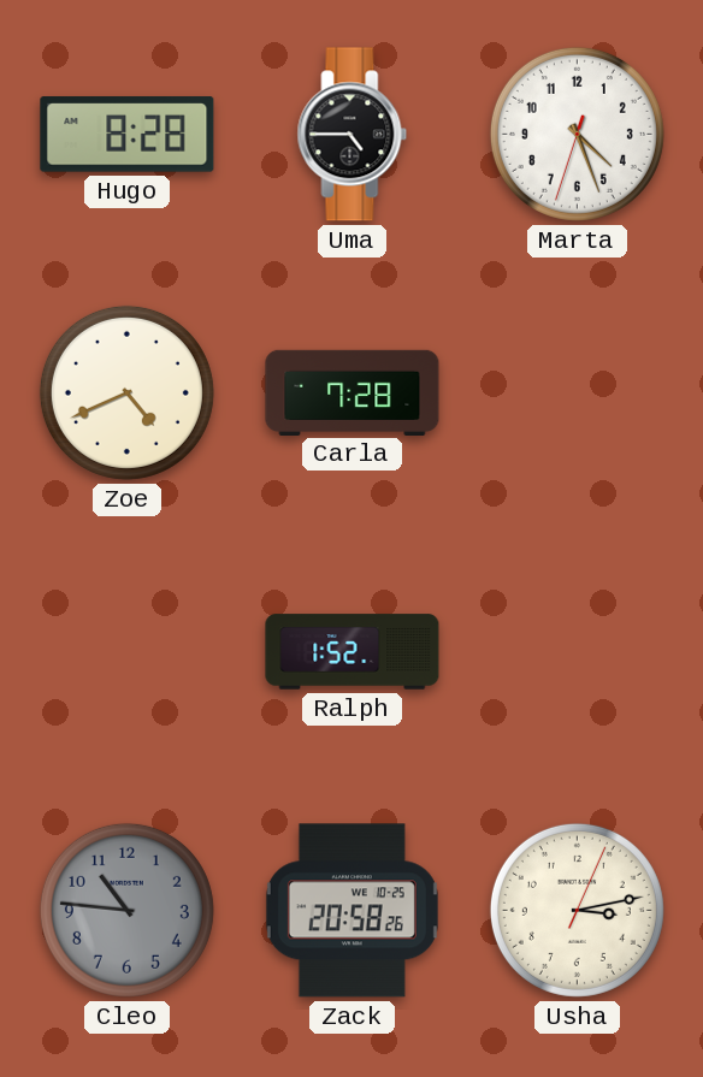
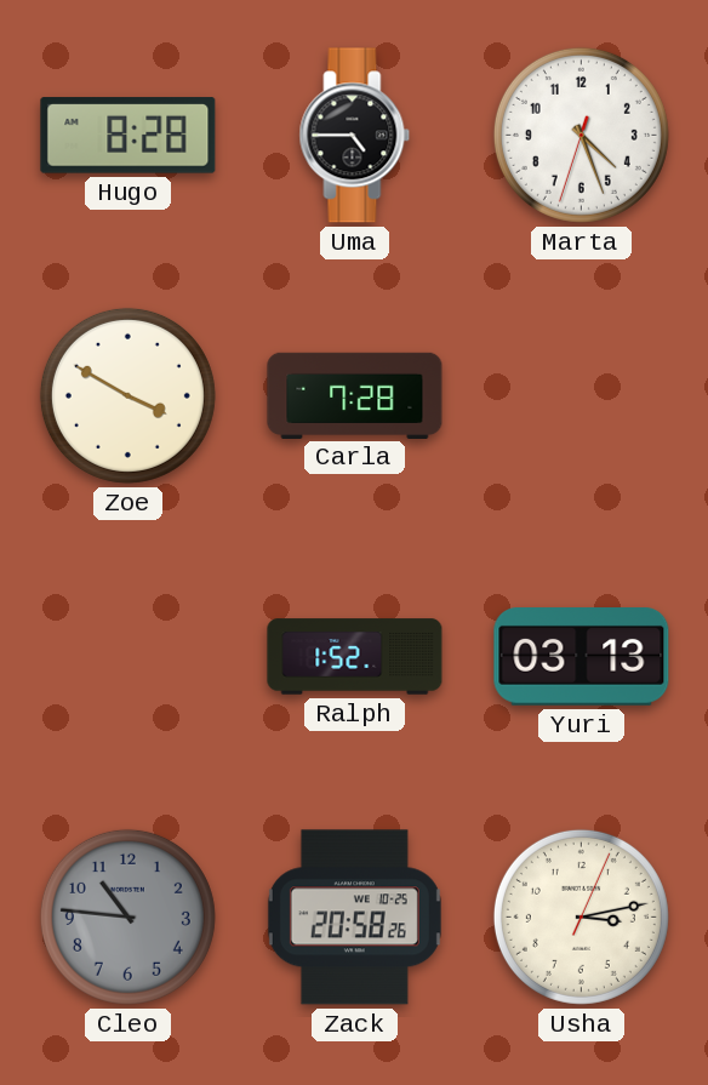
Zoe: 4:41 -> 3:50
Yuri: none -> 03:13
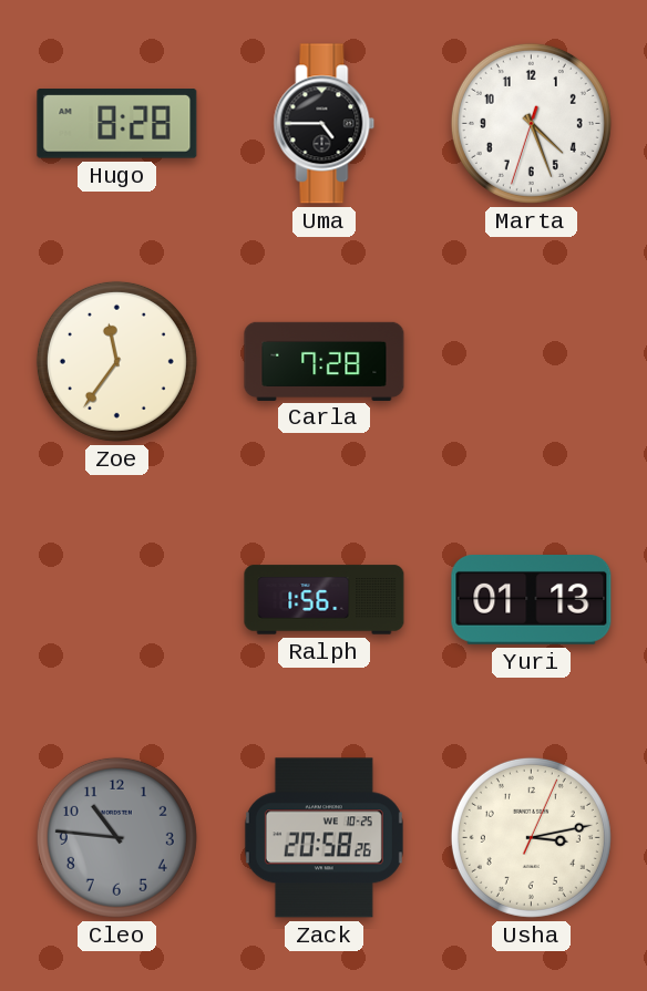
Zoe: 3:50 -> 11:36
Ralph: 1:52 -> 1:56
Yuri: 03:13 -> 01:13
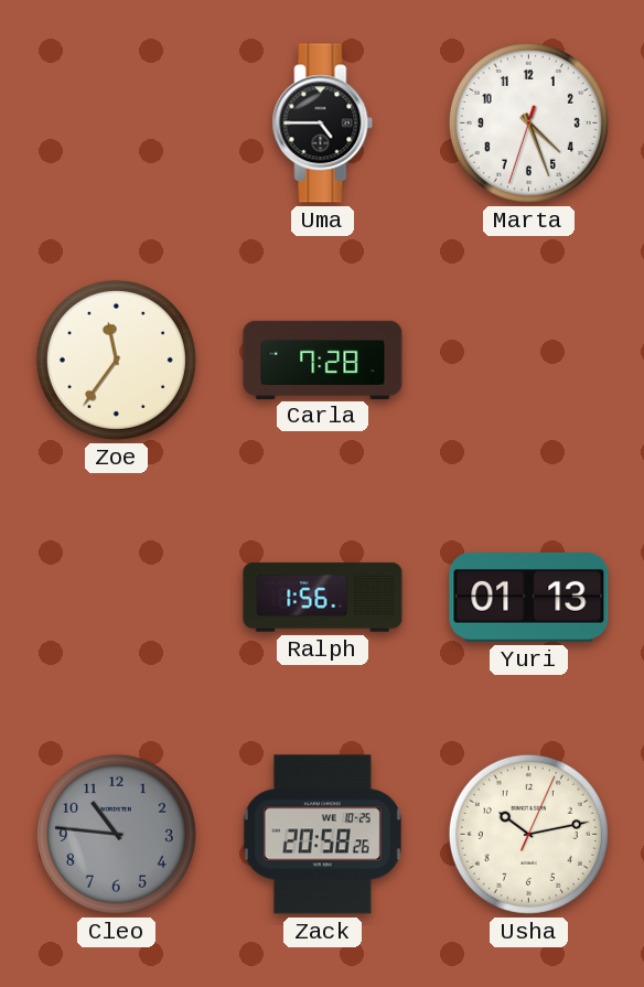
Hugo: 8:28 -> none
Usha: 3:13 -> 10:13
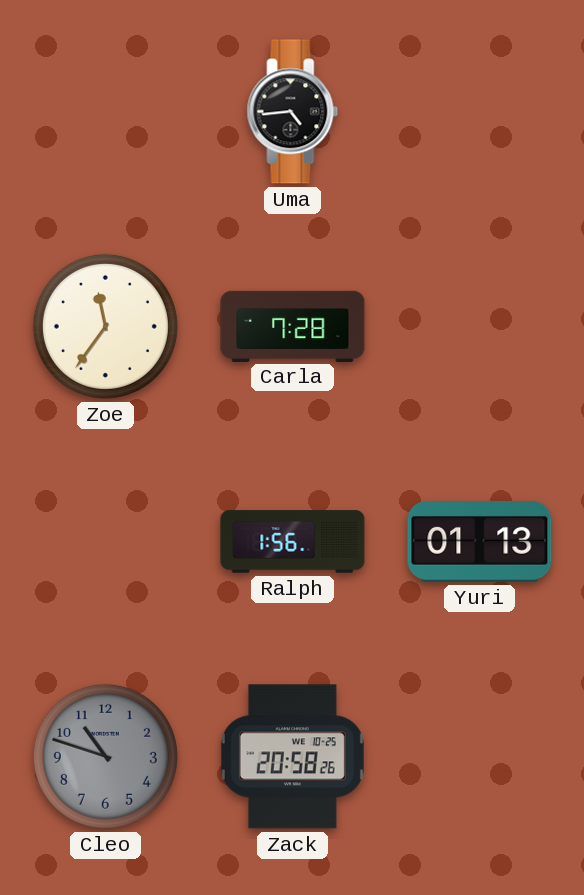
Uma: 4:45 -> 4:44
Marta: 4:26 -> none
Cleo: 10:46 -> 10:48
Usha: 10:13 -> none
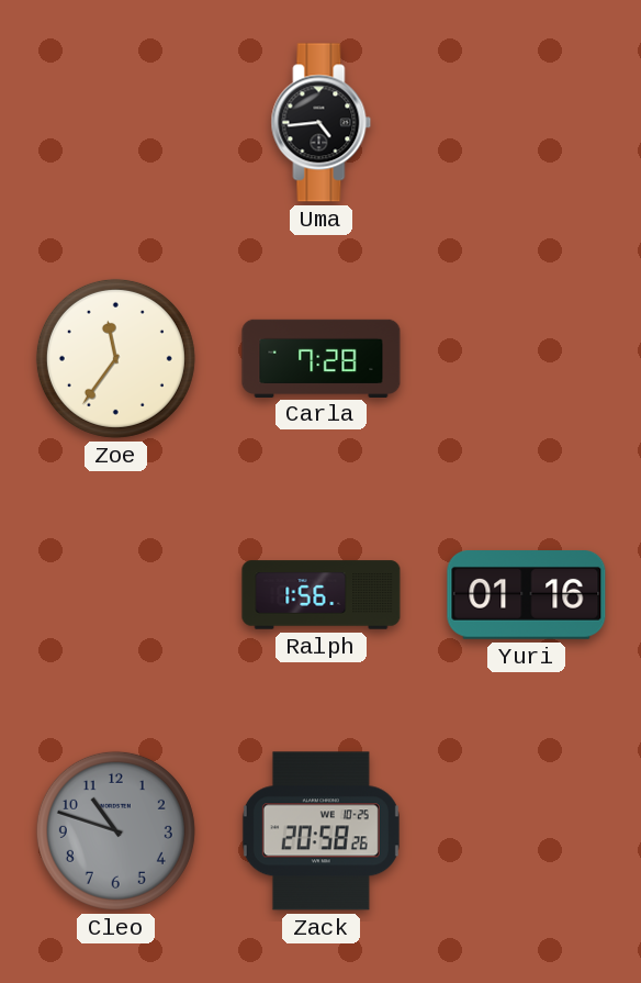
Yuri: 01:13 -> 01:16
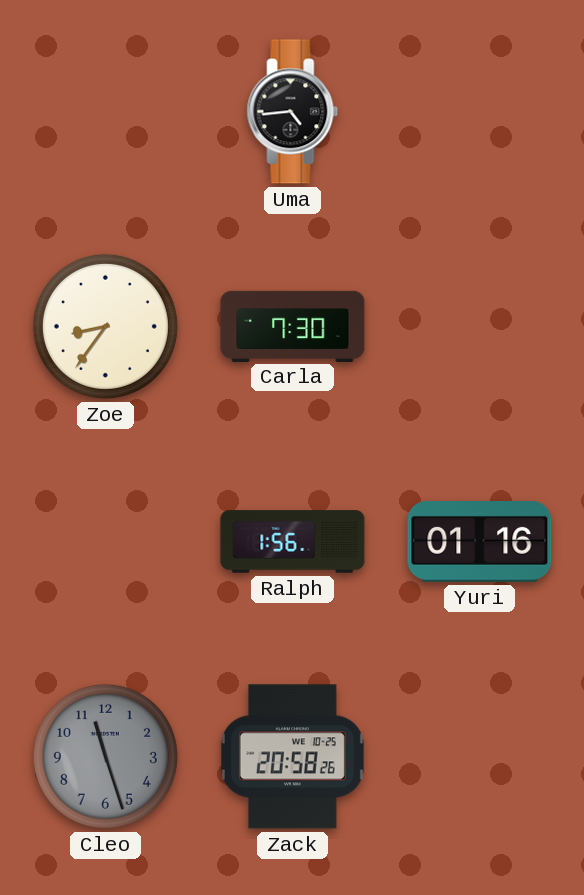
Zoe: 11:36 -> 8:36
Carla: 7:28 -> 7:30
Cleo: 10:48 -> 11:27
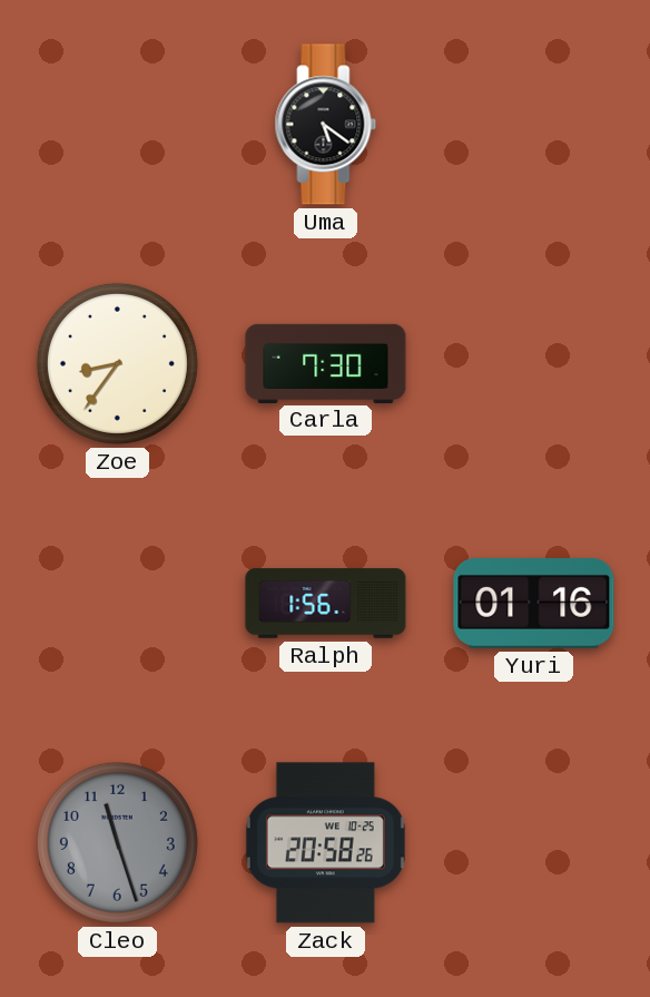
Uma: 4:44 -> 5:21
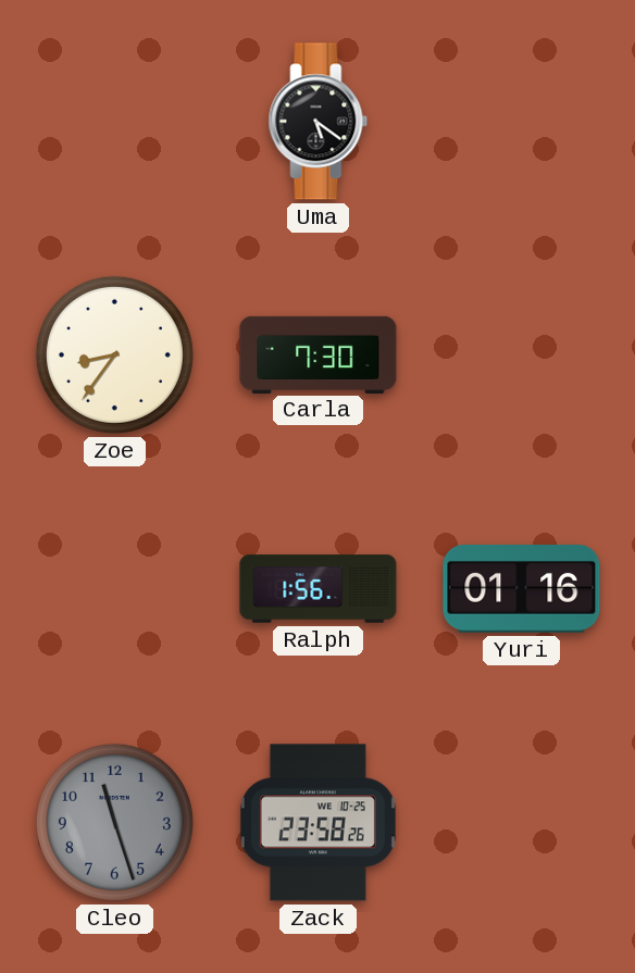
Zack: 20:58 -> 23:58
